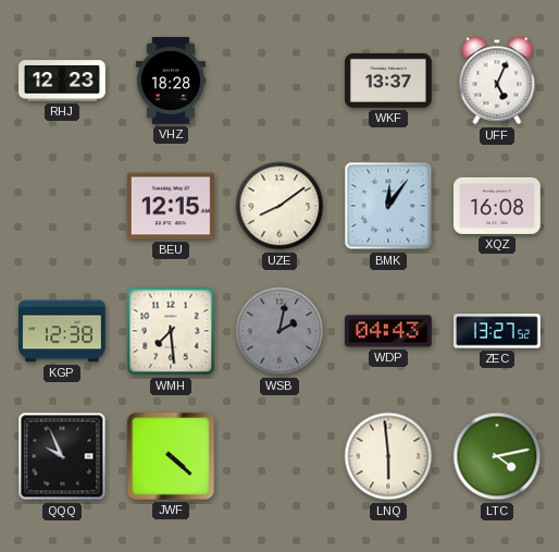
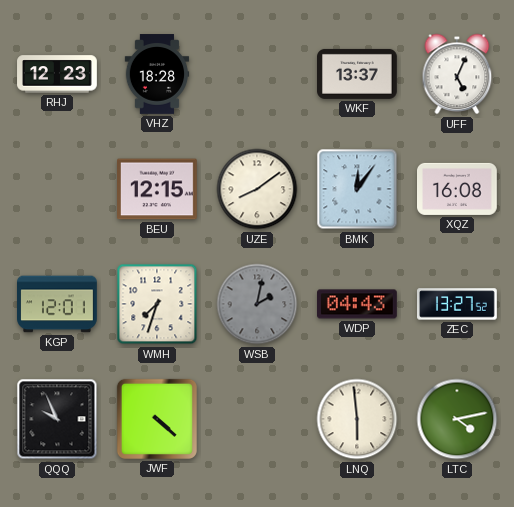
KGP: 12:38 -> 12:01
WMH: 7:29 -> 7:33
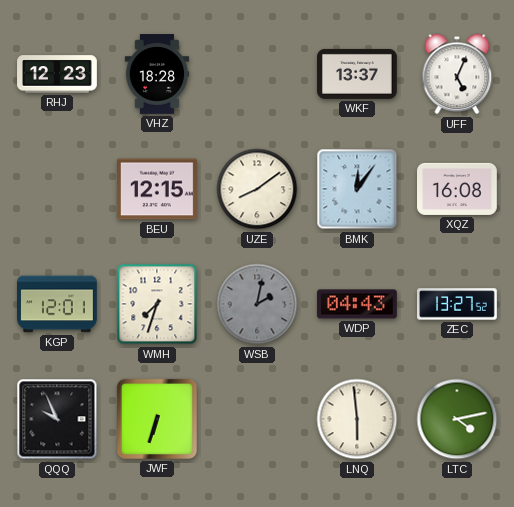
JWF: 4:22 -> 6:33
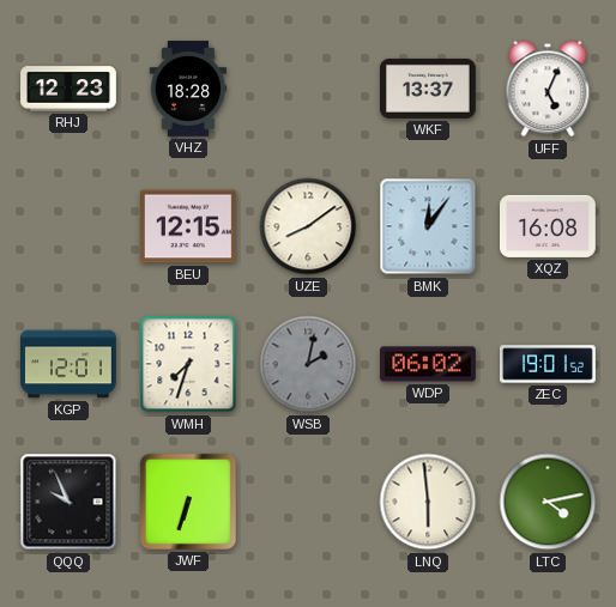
WDP: 04:43 -> 06:02
ZEC: 13:27 -> 19:01
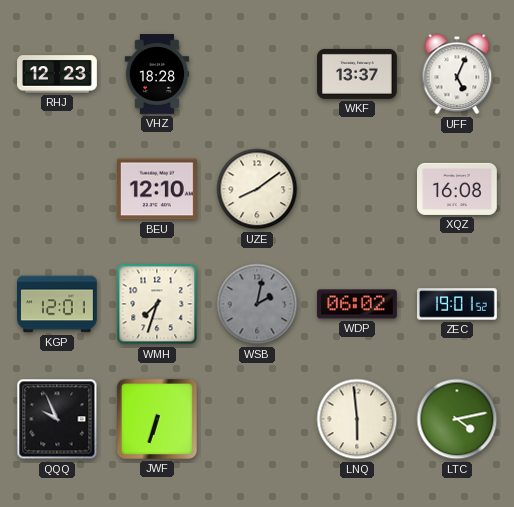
BEU: 12:15 -> 12:10
BMK: 12:06 -> none
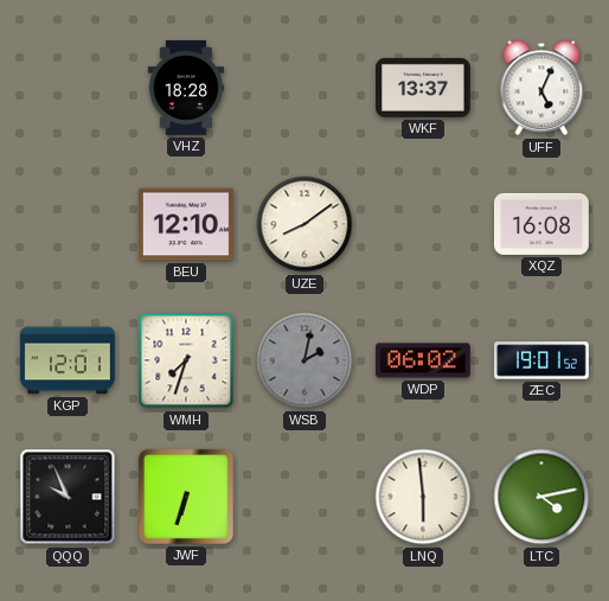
RHJ: 12:23 -> none
